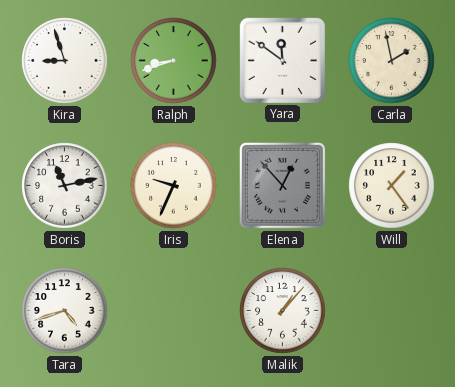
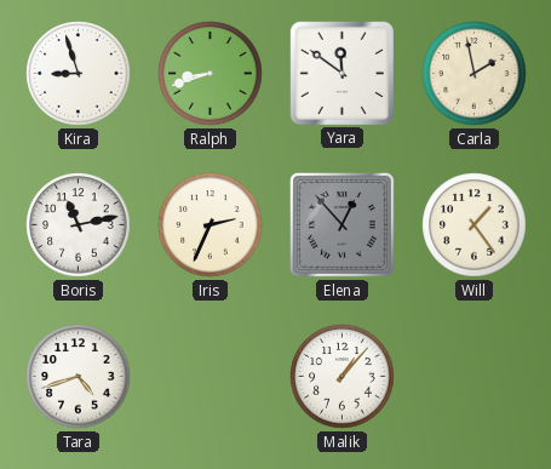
Iris: 9:34 -> 2:34
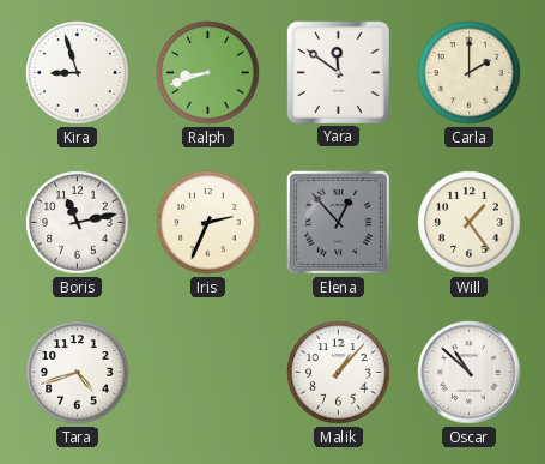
Carla: 1:58 -> 2:00
Oscar: none -> 10:52
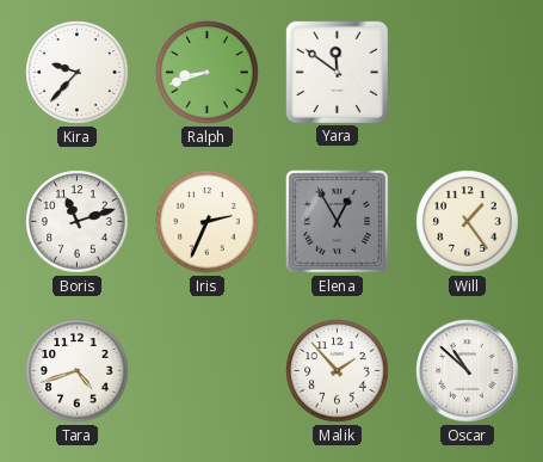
Kira: 8:57 -> 9:37
Carla: 2:00 -> none
Boris: 11:13 -> 11:12
Elena: 12:53 -> 12:55
Malik: 1:07 -> 1:53
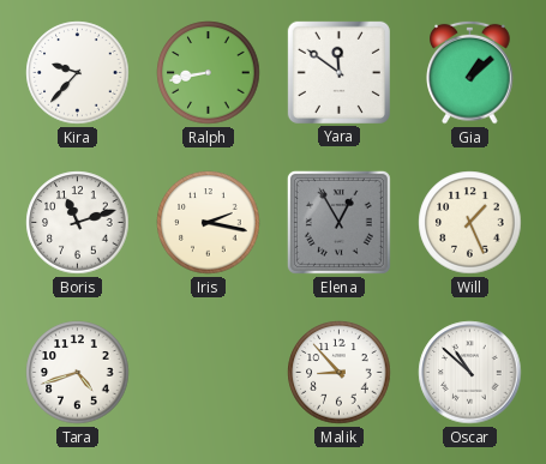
Ralph: 8:42 -> 8:43
Gia: none -> 1:08
Iris: 2:34 -> 2:17
Will: 1:24 -> 1:26
Malik: 1:53 -> 8:53
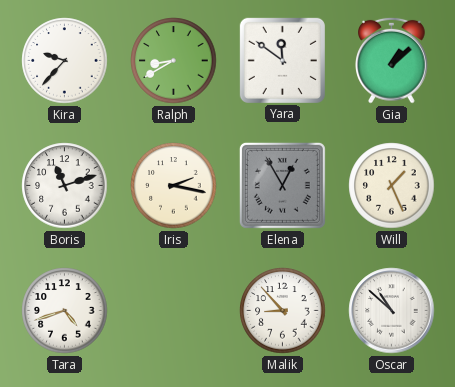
Ralph: 8:43 -> 8:40
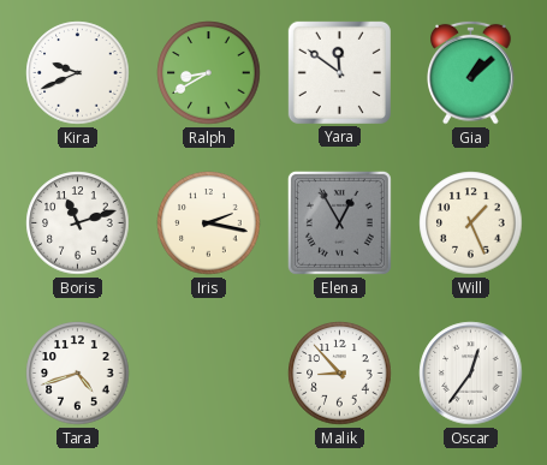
Kira: 9:37 -> 9:41
Oscar: 10:52 -> 12:36
